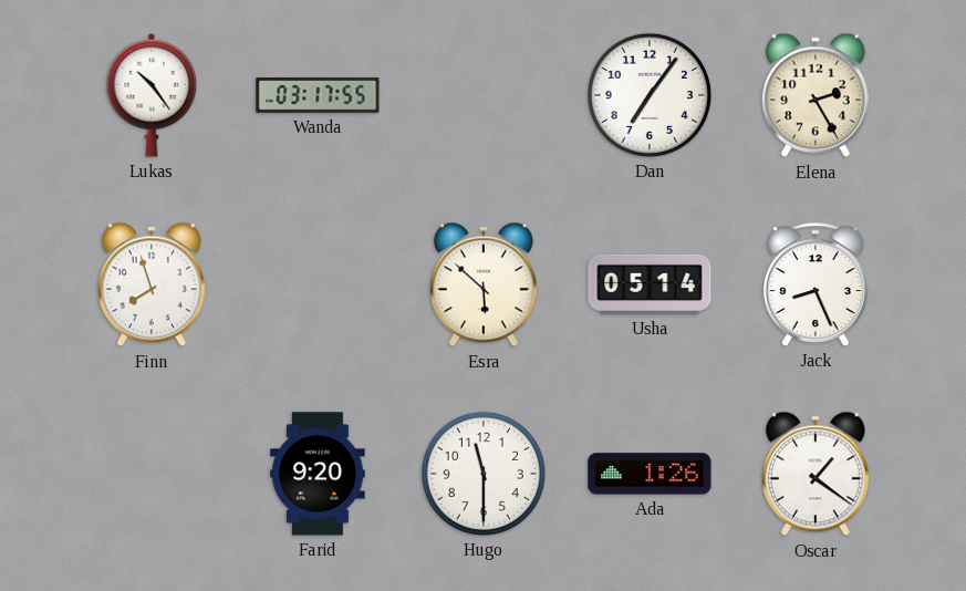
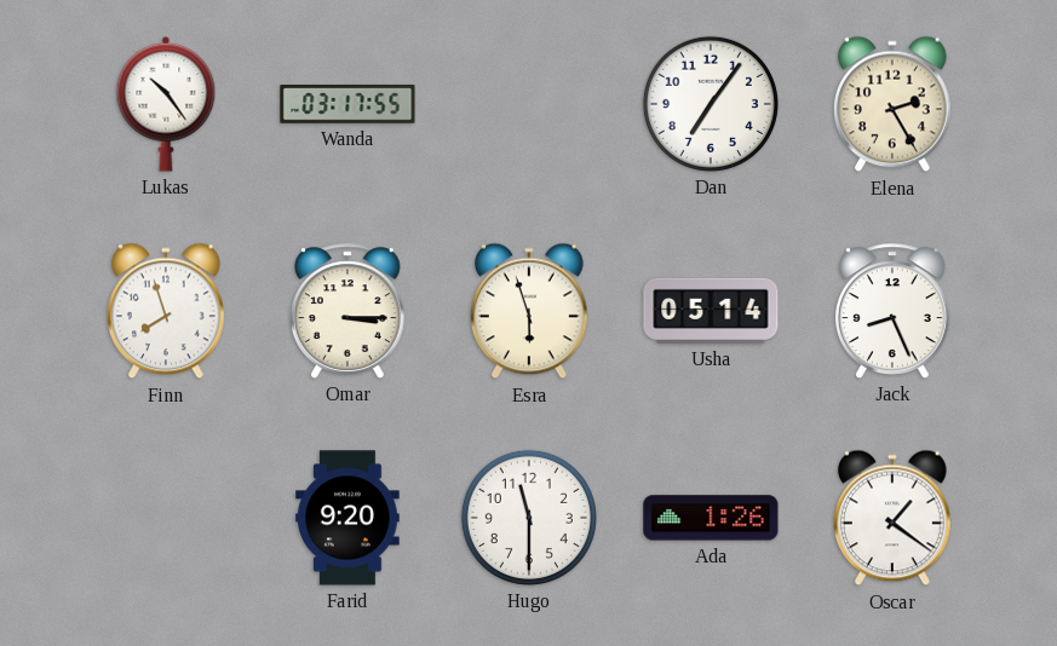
Omar: none -> 3:15
Esra: 5:52 -> 5:57
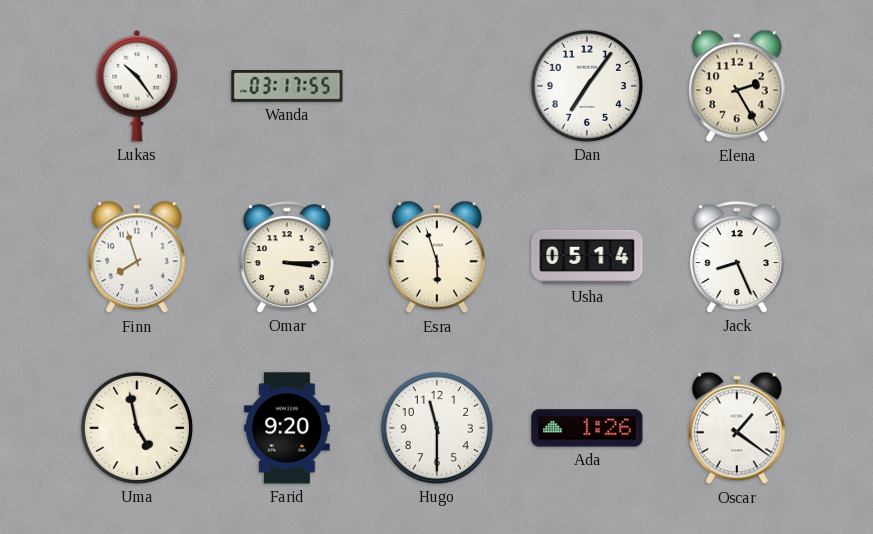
Uma: none -> 4:58
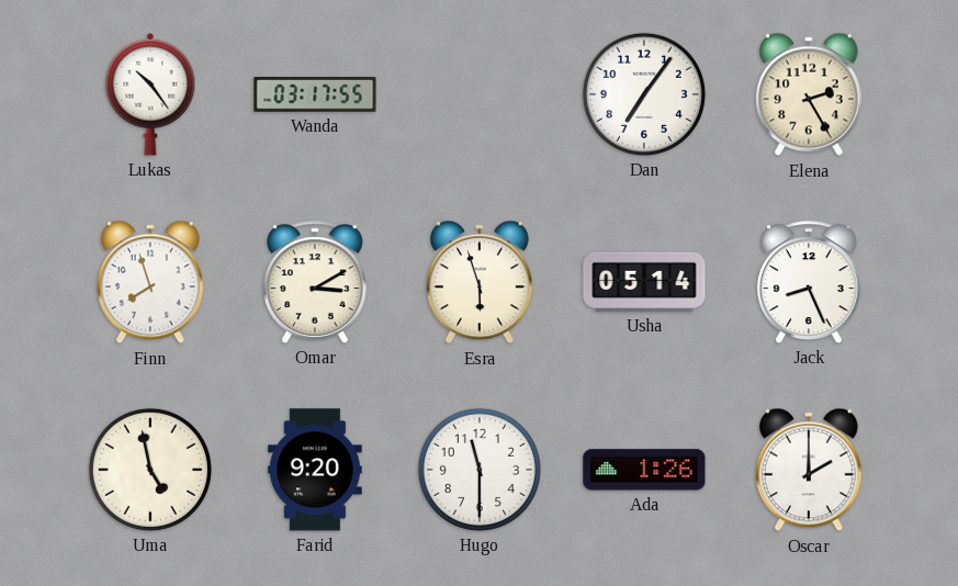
Omar: 3:15 -> 3:10
Oscar: 1:21 -> 2:00
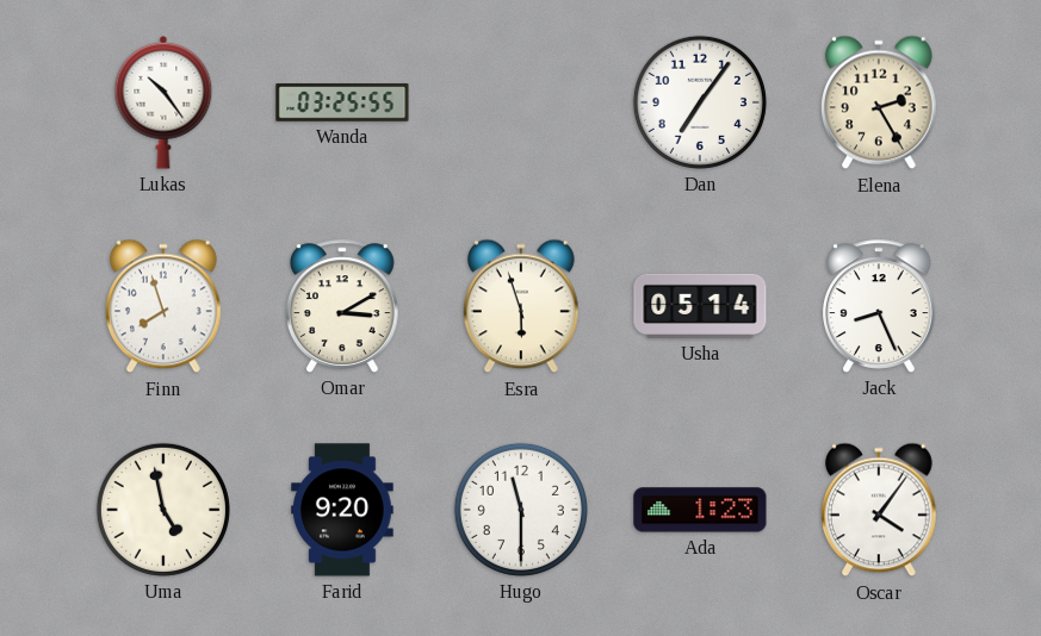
Wanda: 03:17 -> 03:25
Ada: 1:26 -> 1:23
Oscar: 2:00 -> 4:06
